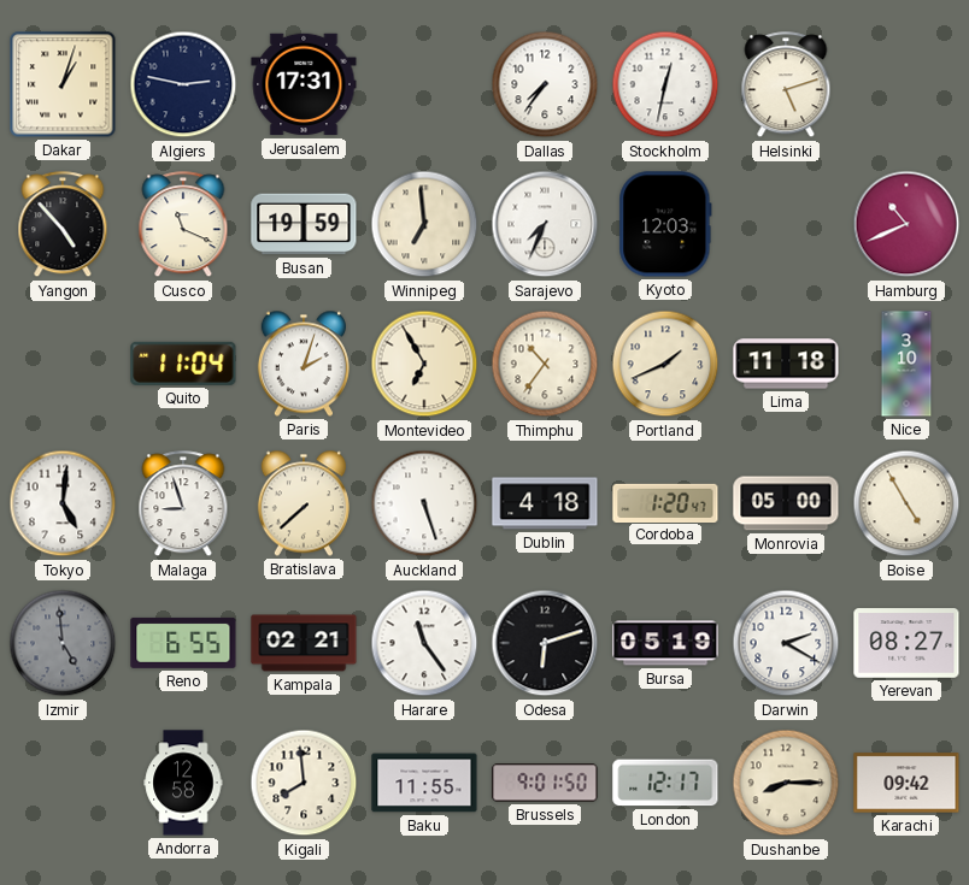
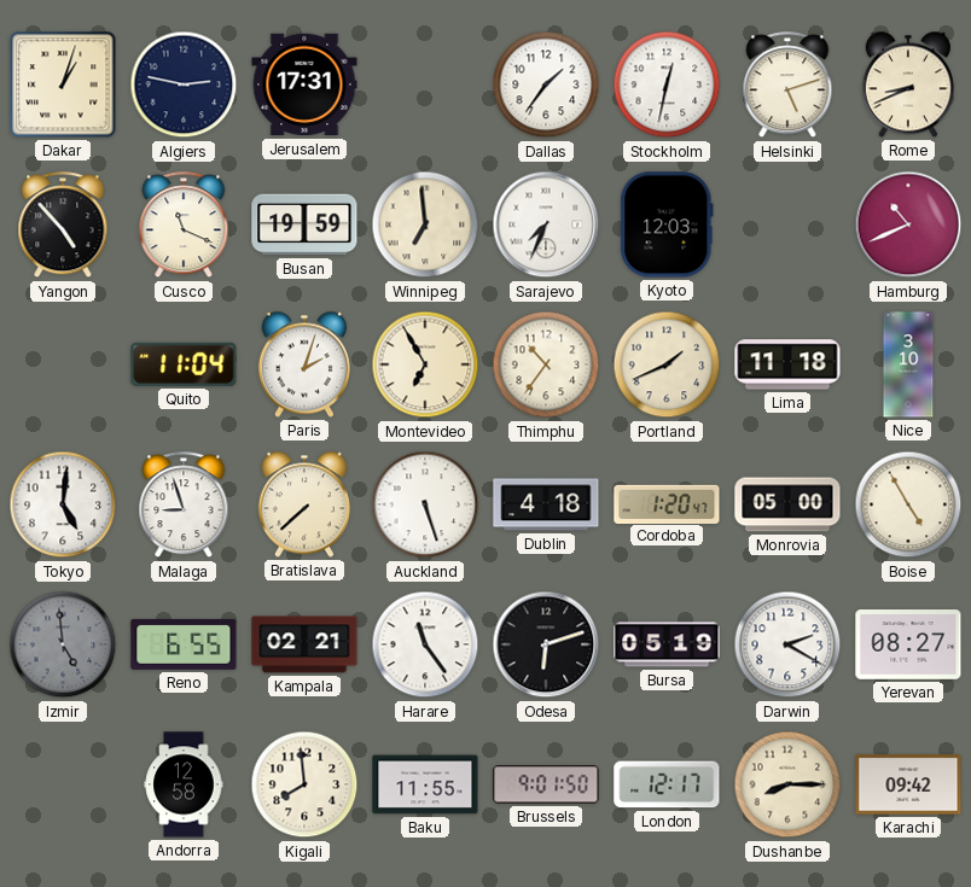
Dallas: 7:36 -> 1:36
Rome: none -> 8:41
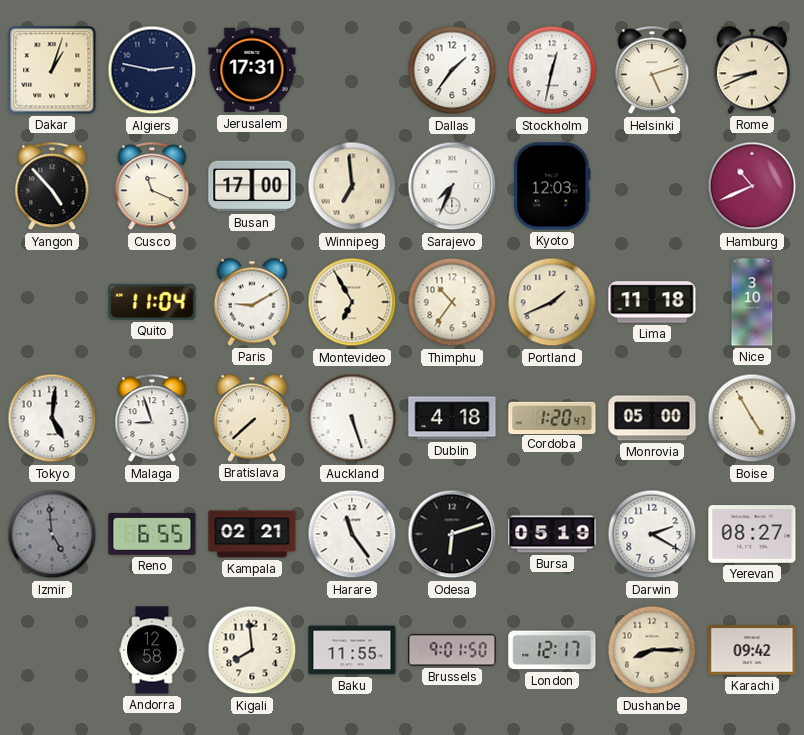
Busan: 19:59 -> 17:00
Paris: 2:03 -> 9:10
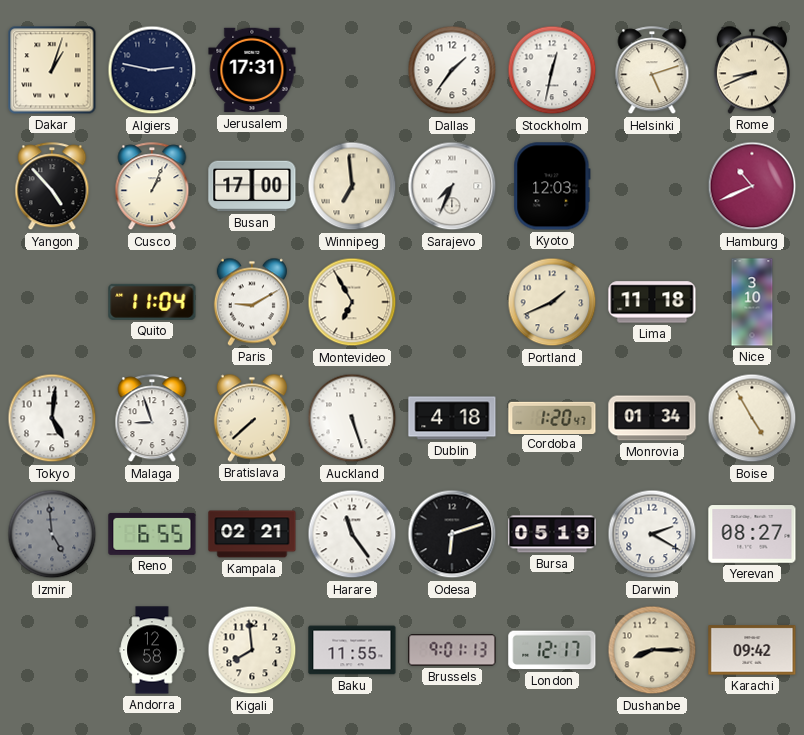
Cusco: 11:19 -> 1:04
Thimphu: 10:36 -> none
Monrovia: 05:00 -> 01:34
Brussels: 9:01:50 -> 9:01:13
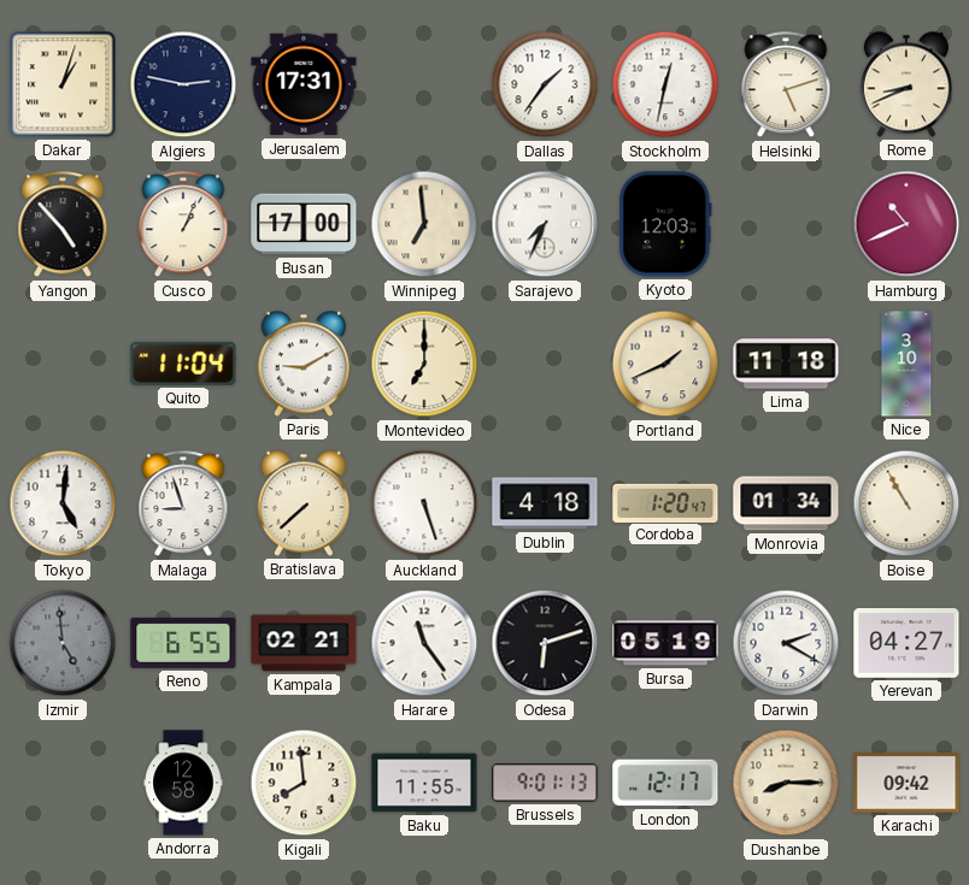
Montevideo: 6:55 -> 7:00
Boise: 4:55 -> 10:55
Yerevan: 08:27 -> 04:27
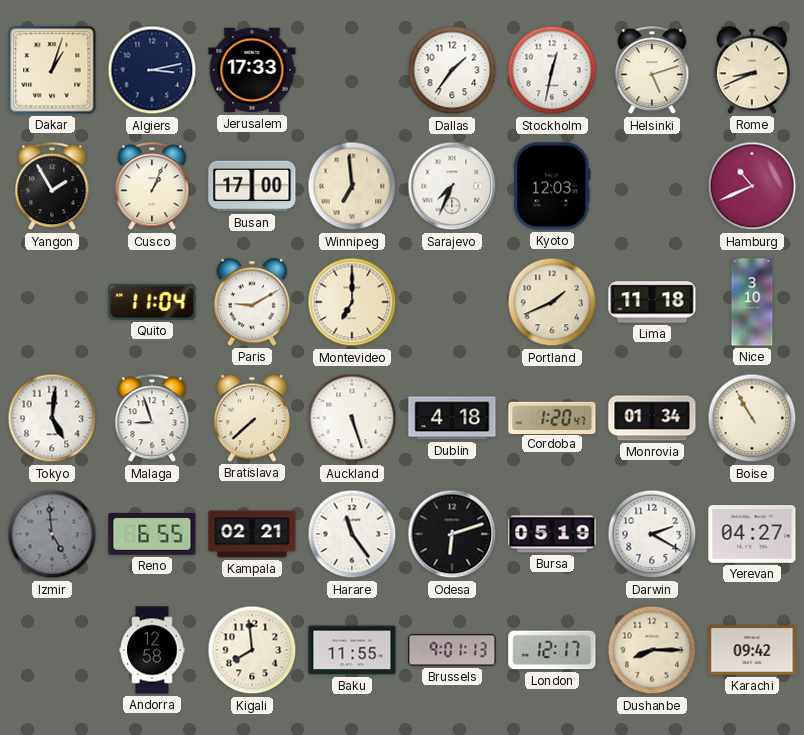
Algiers: 2:47 -> 3:13
Jerusalem: 17:31 -> 17:33
Yangon: 4:53 -> 1:55
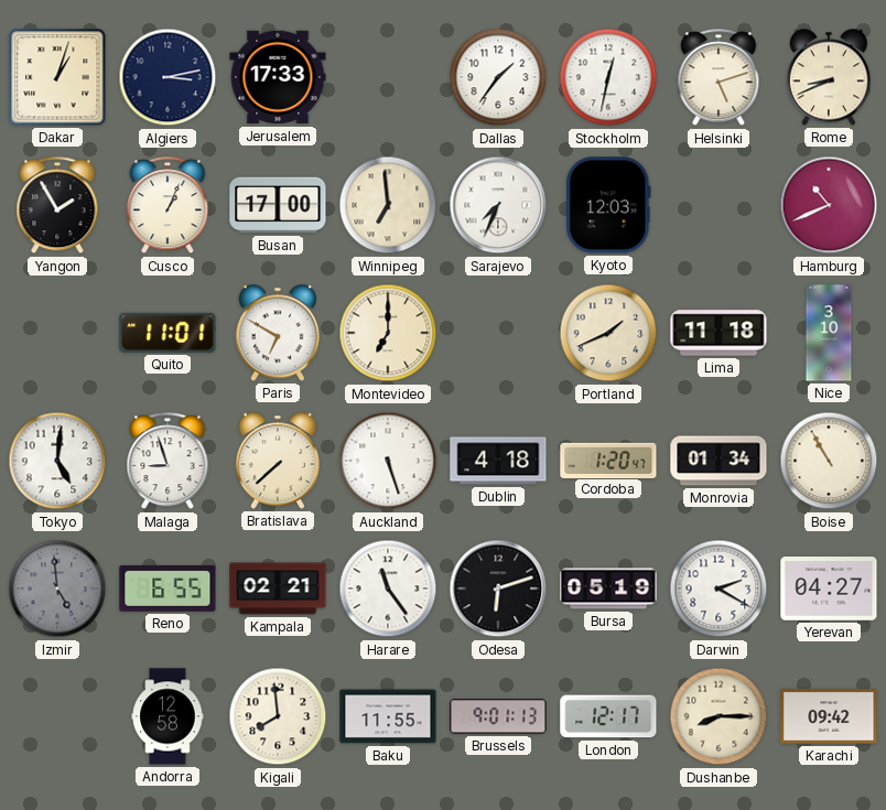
Quito: 11:04 -> 11:01
Paris: 9:10 -> 6:50
